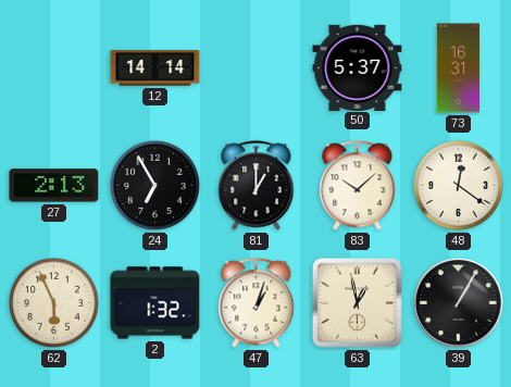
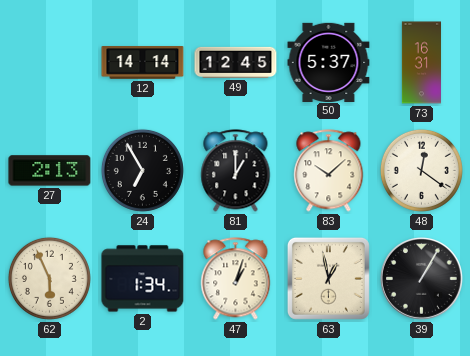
49: none -> 12:45
2: 1:32 -> 1:34
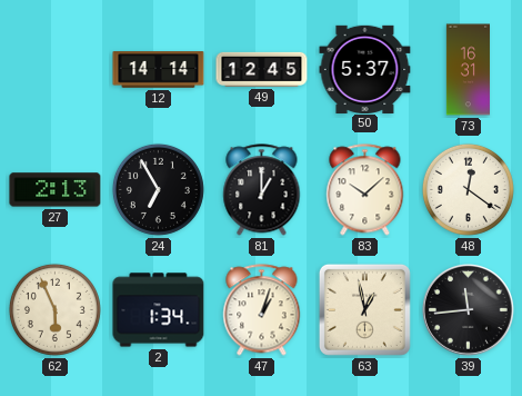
39: 1:05 -> 11:44
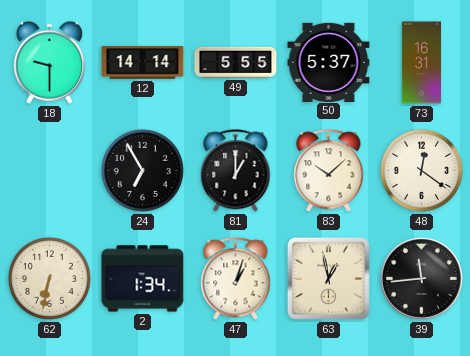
18: none -> 9:30
49: 12:45 -> 5:55
27: 2:13 -> none
62: 5:56 -> 6:32
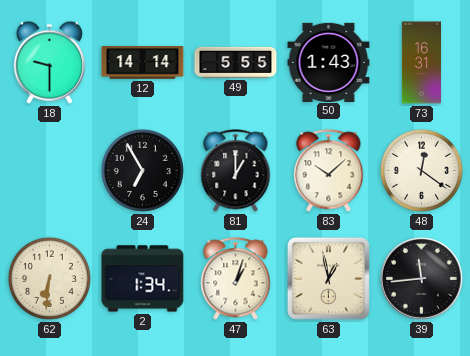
50: 5:37 -> 1:43
62: 6:32 -> 6:31
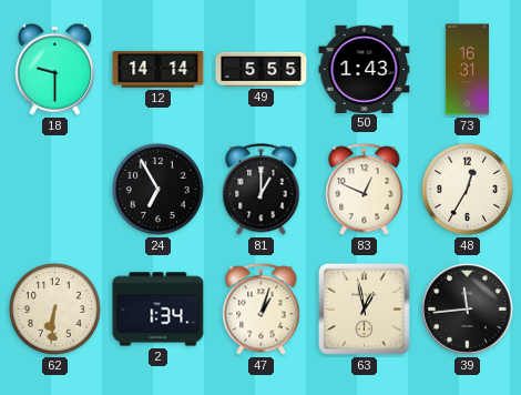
83: 10:08 -> 12:49
48: 12:21 -> 12:35
